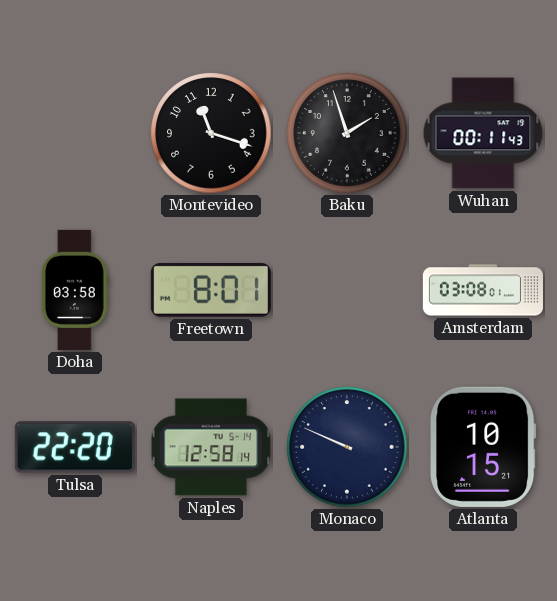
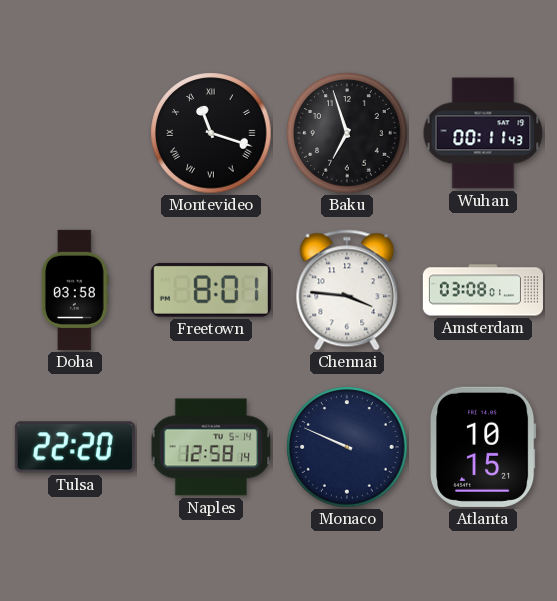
Montevideo numerals: Arabic -> Roman
Baku: 1:57 -> 6:57
Chennai: none -> 3:46
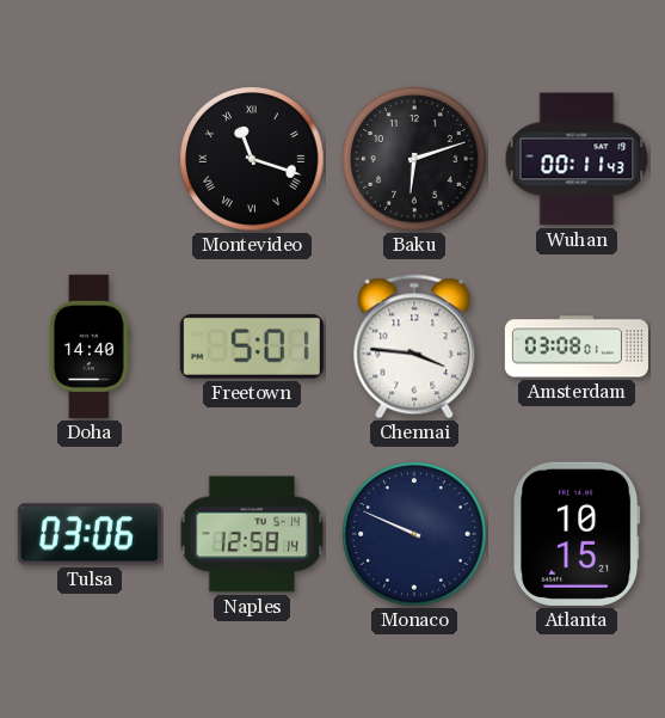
Baku: 6:57 -> 6:12
Doha: 03:58 -> 14:40
Freetown: 8:01 -> 5:01
Tulsa: 22:20 -> 03:06
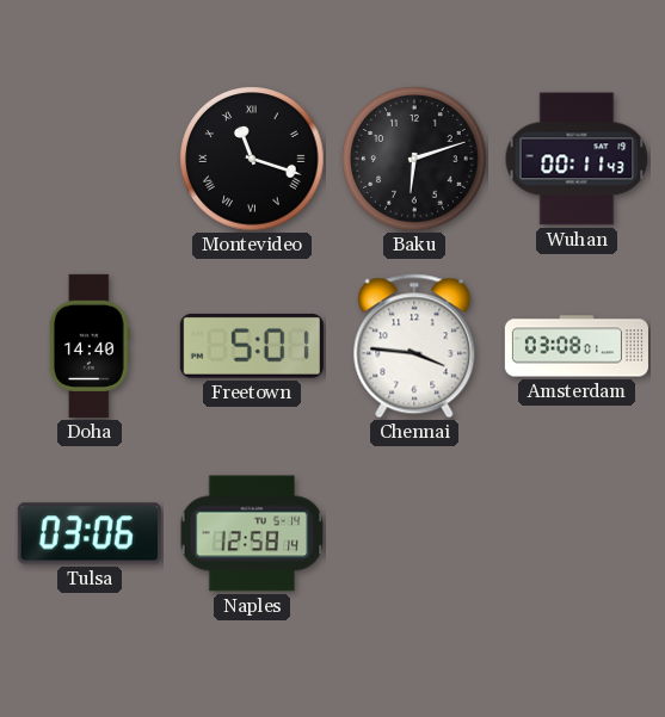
Monaco: 9:49 -> none
Atlanta: 10:15 -> none
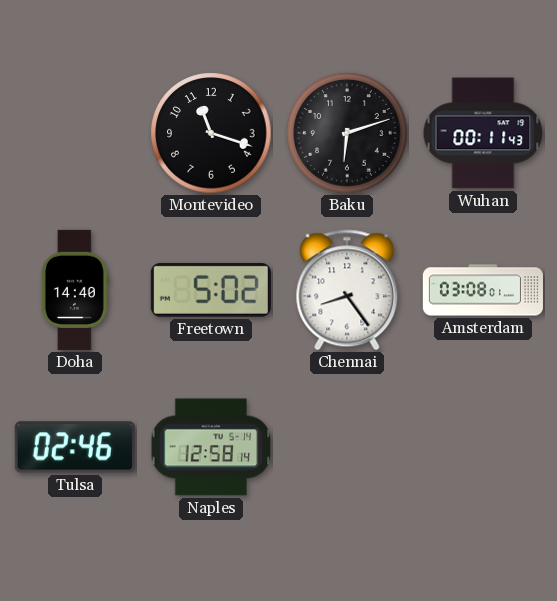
Montevideo numerals: Roman -> Arabic
Freetown: 5:01 -> 5:02
Chennai: 3:46 -> 8:24
Tulsa: 03:06 -> 02:46
